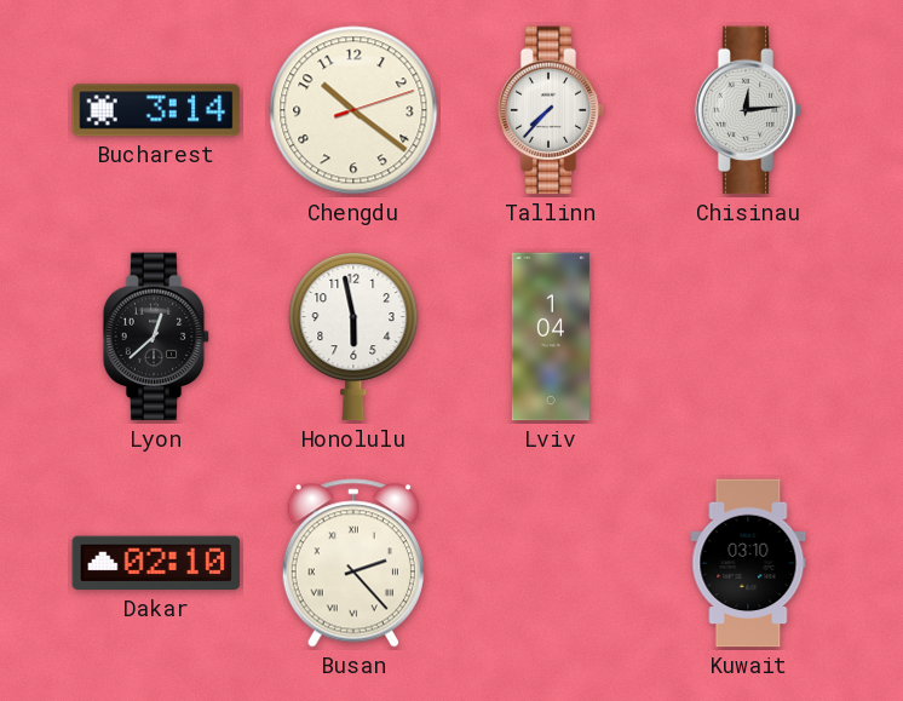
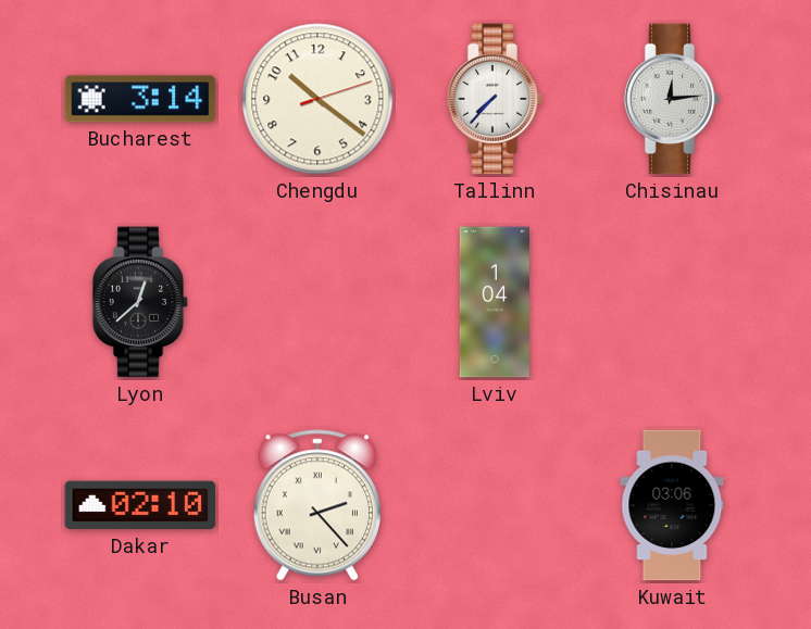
Honolulu: 5:58 -> none
Kuwait: 03:10 -> 03:06
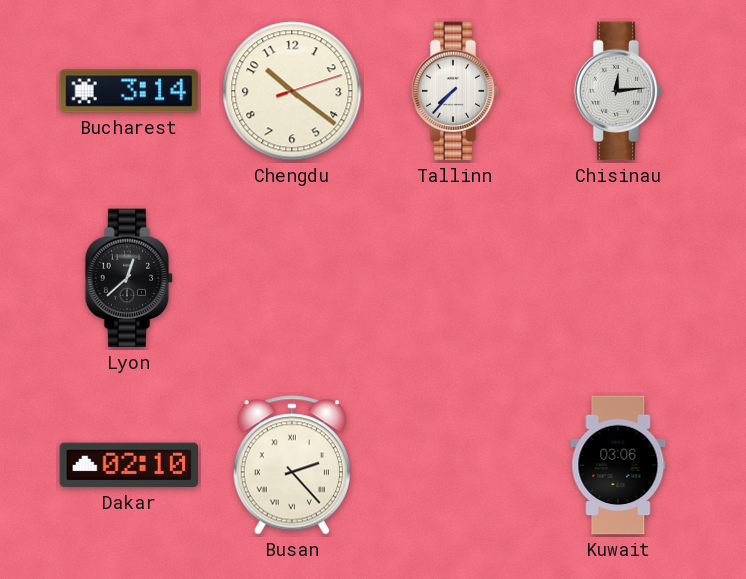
Lviv: 1:04 -> none
